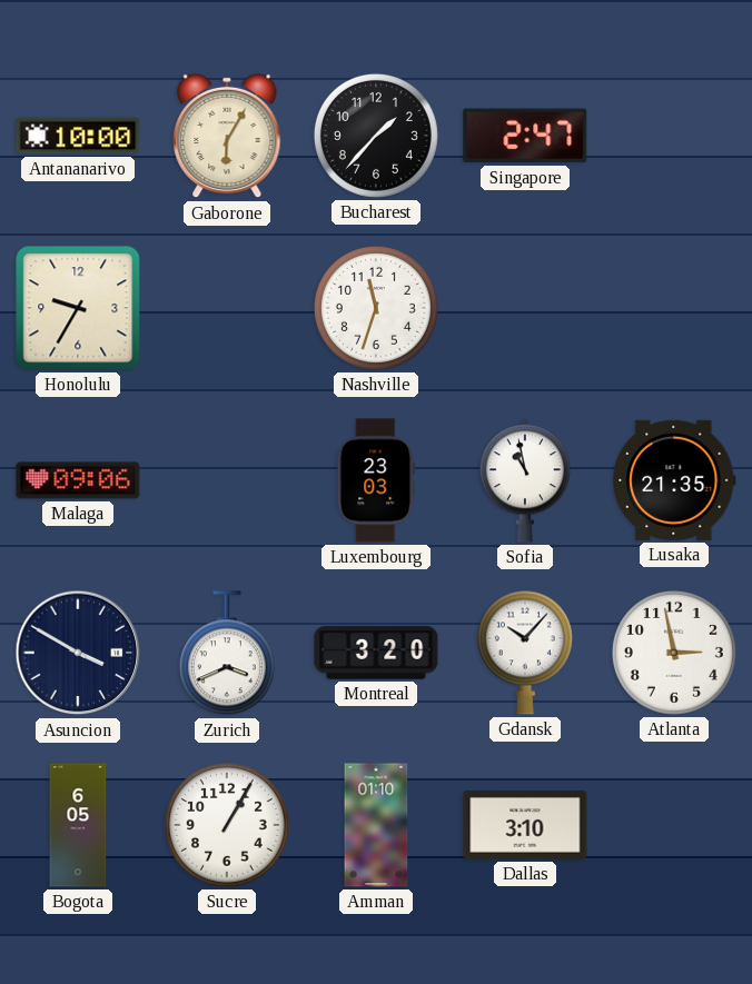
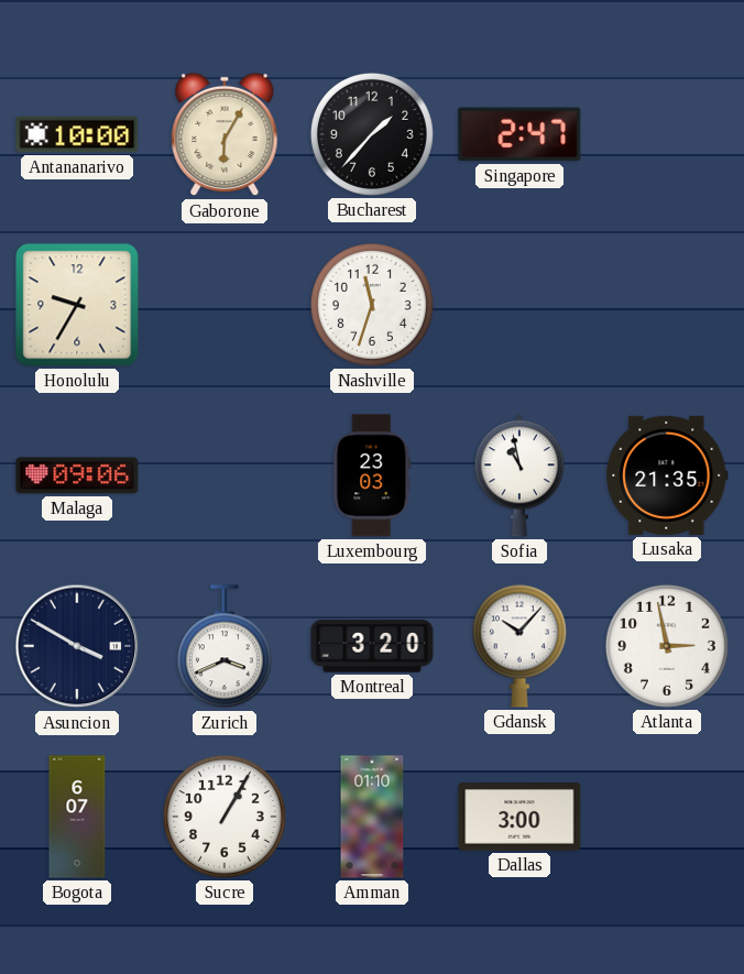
Bogota: 6:05 -> 6:07
Dallas: 3:10 -> 3:00
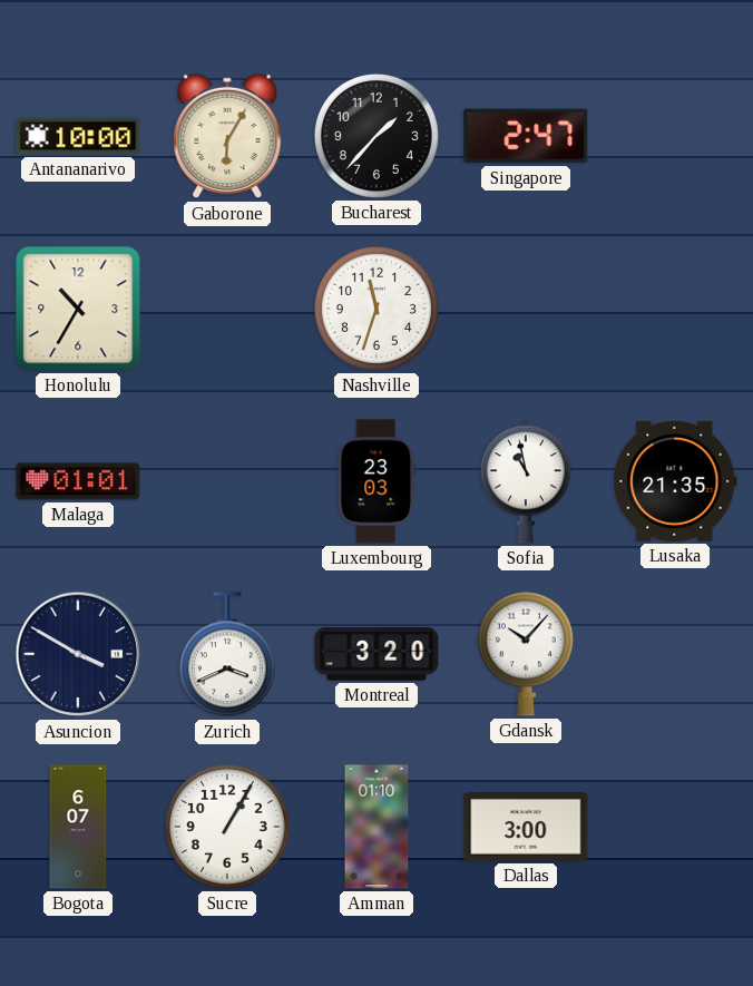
Honolulu: 9:35 -> 10:35
Malaga: 09:06 -> 01:01
Atlanta: 2:58 -> none
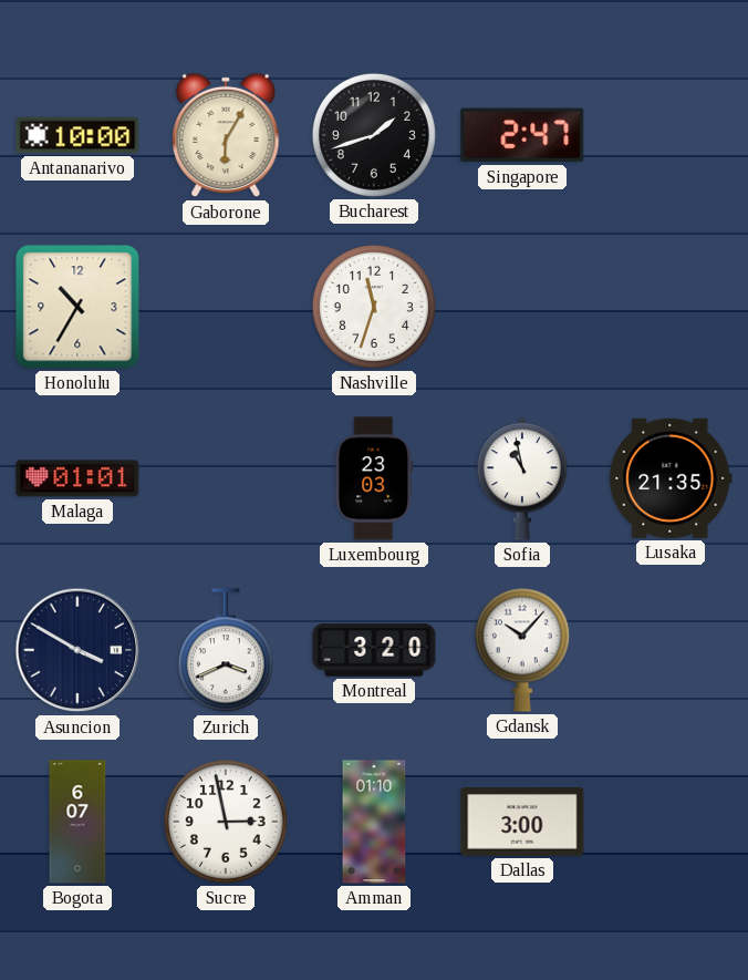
Bucharest: 1:37 -> 1:42
Sucre: 1:05 -> 2:58
